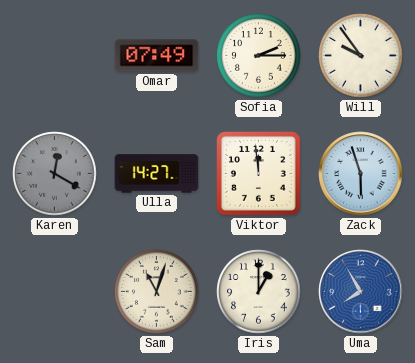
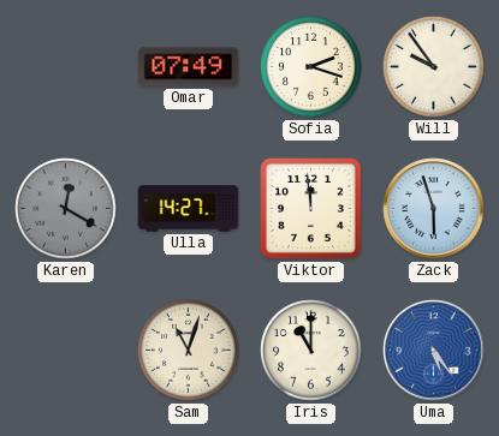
Sofia: 2:15 -> 2:18
Iris: 1:00 -> 11:00
Uma: 7:55 -> 5:24
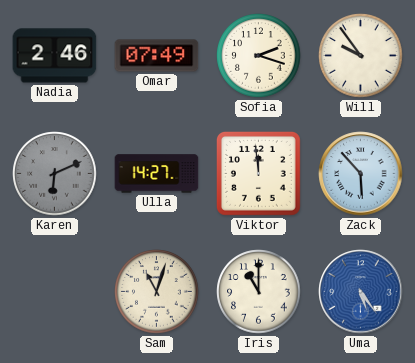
Nadia: none -> 2:46
Karen: 12:20 -> 6:11
Zack: 5:57 -> 5:53
